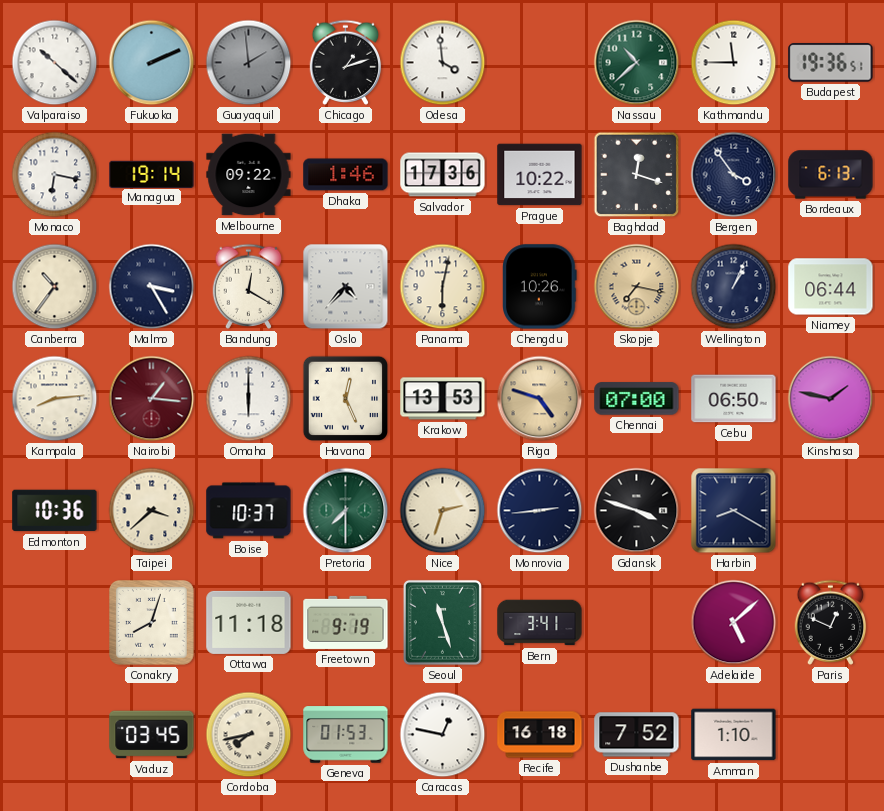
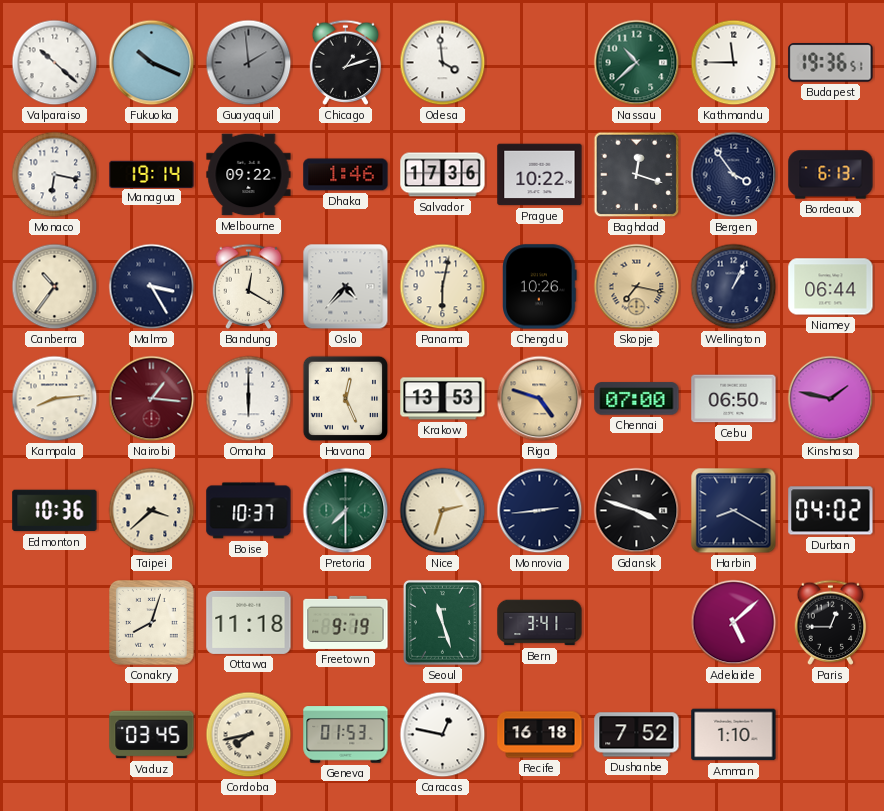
Fukuoka: 2:11 -> 10:19
Durban: none -> 04:02
Paris: 12:49 -> 12:45
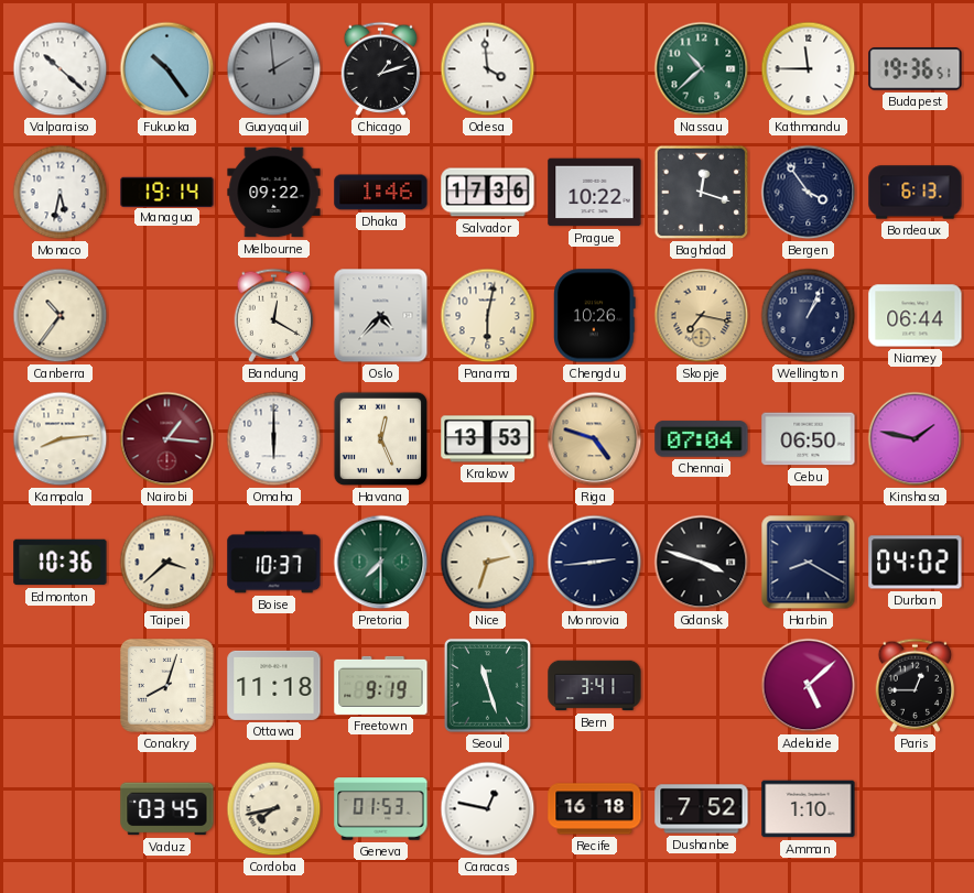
Fukuoka: 10:19 -> 10:24
Monaco: 6:17 -> 5:32
Malmo: 3:25 -> none
Chennai: 07:00 -> 07:04
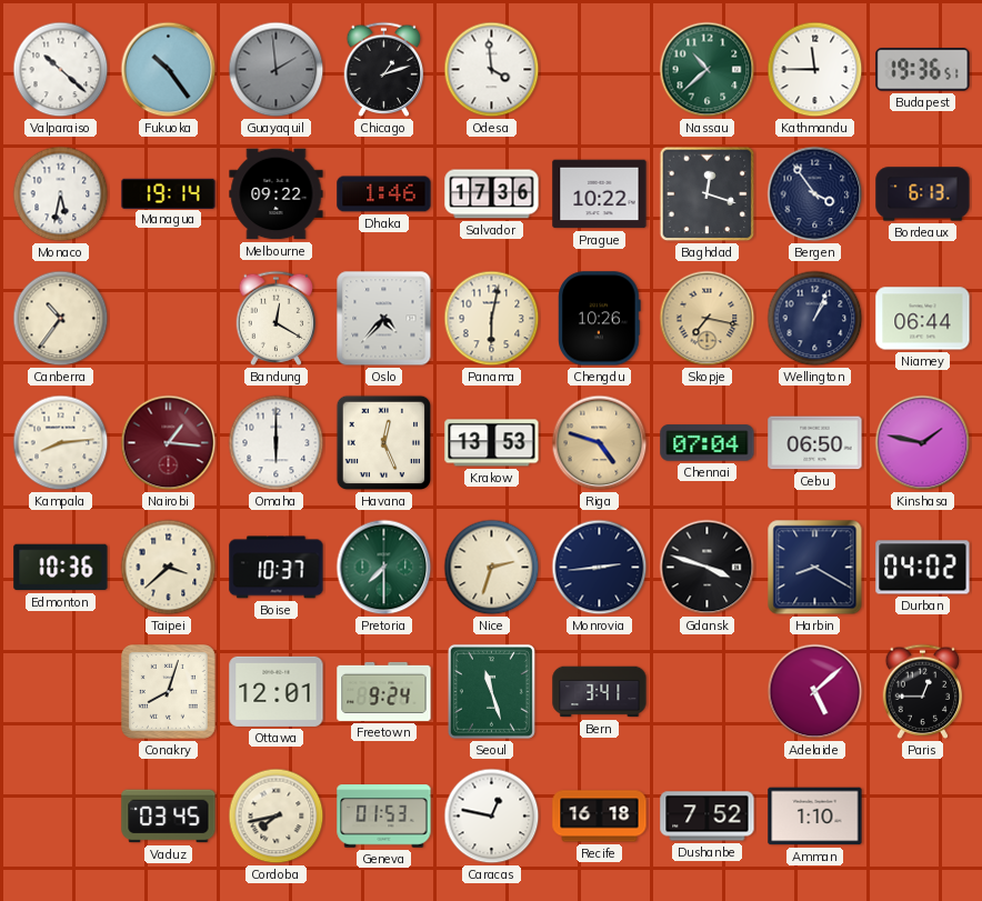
Ottawa: 11:18 -> 12:01
Freetown: 9:19 -> 9:24
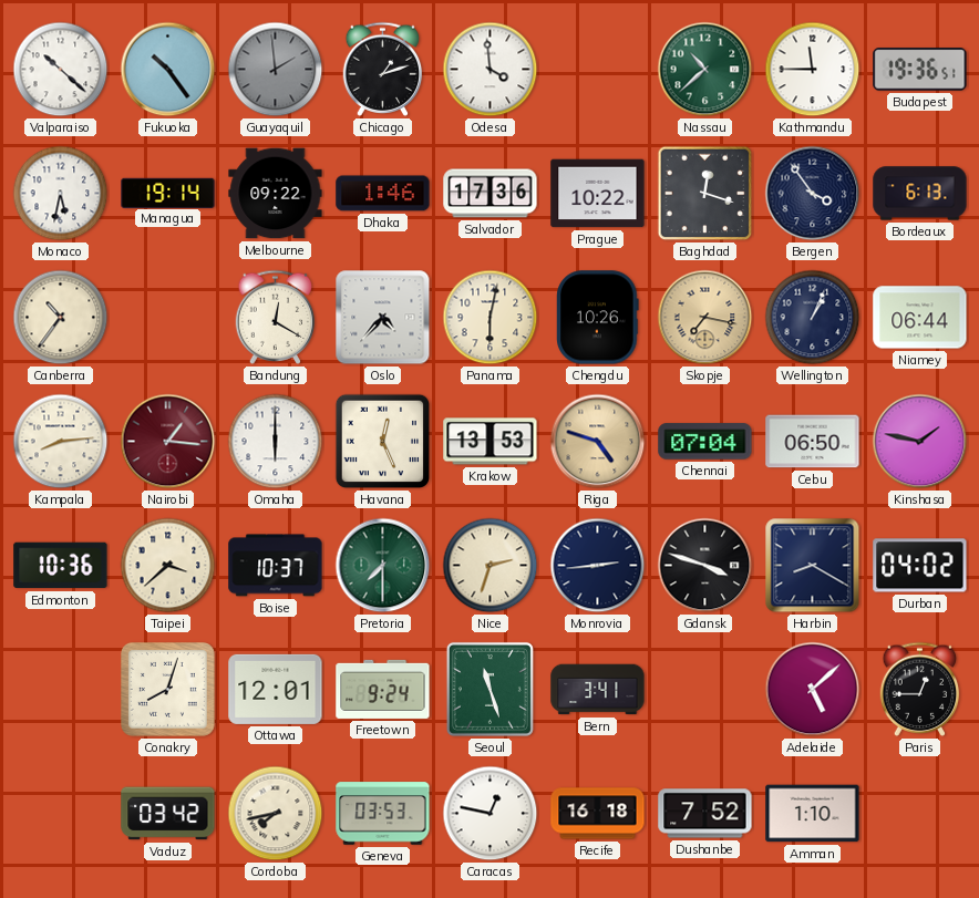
Vaduz: 03:45 -> 03:42
Geneva: 01:53 -> 03:53
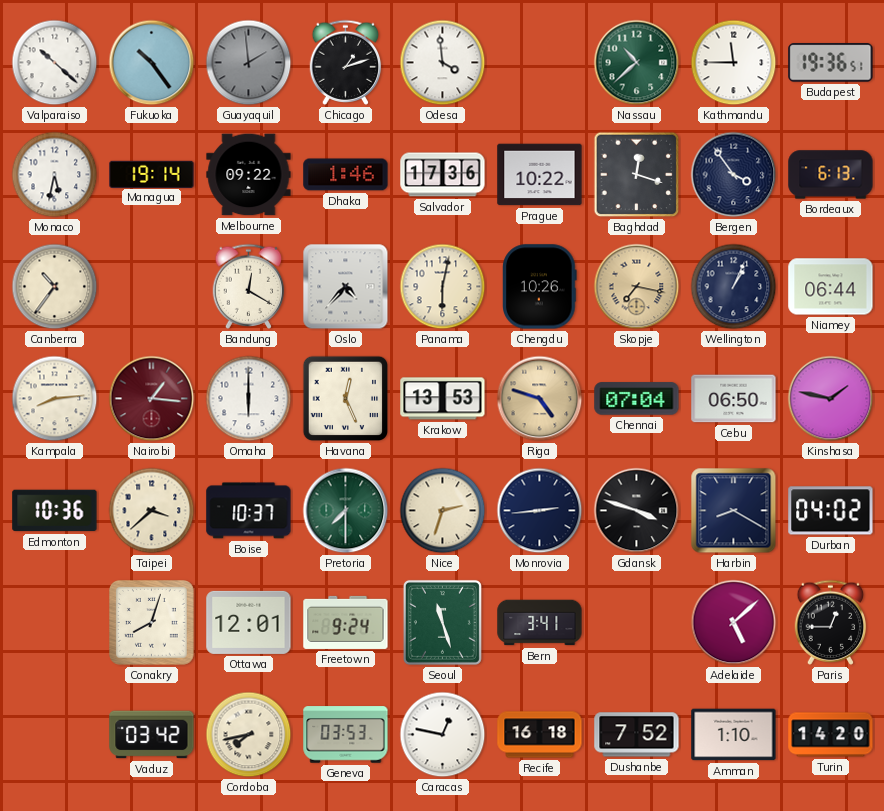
Turin: none -> 14:20
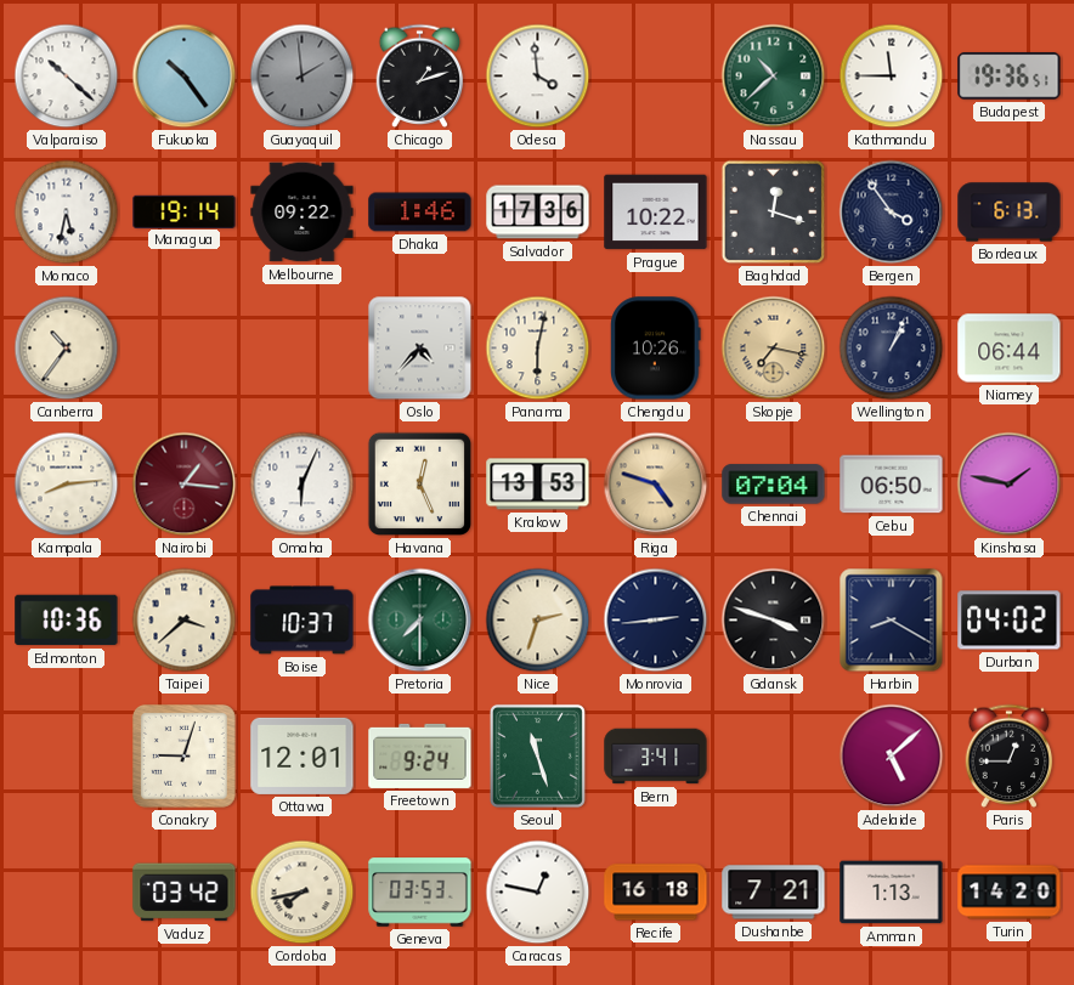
Bandung: 12:20 -> none
Omaha: 6:00 -> 6:04
Conakry: 8:03 -> 9:03
Dushanbe: 7:52 -> 7:21
Amman: 1:10 -> 1:13
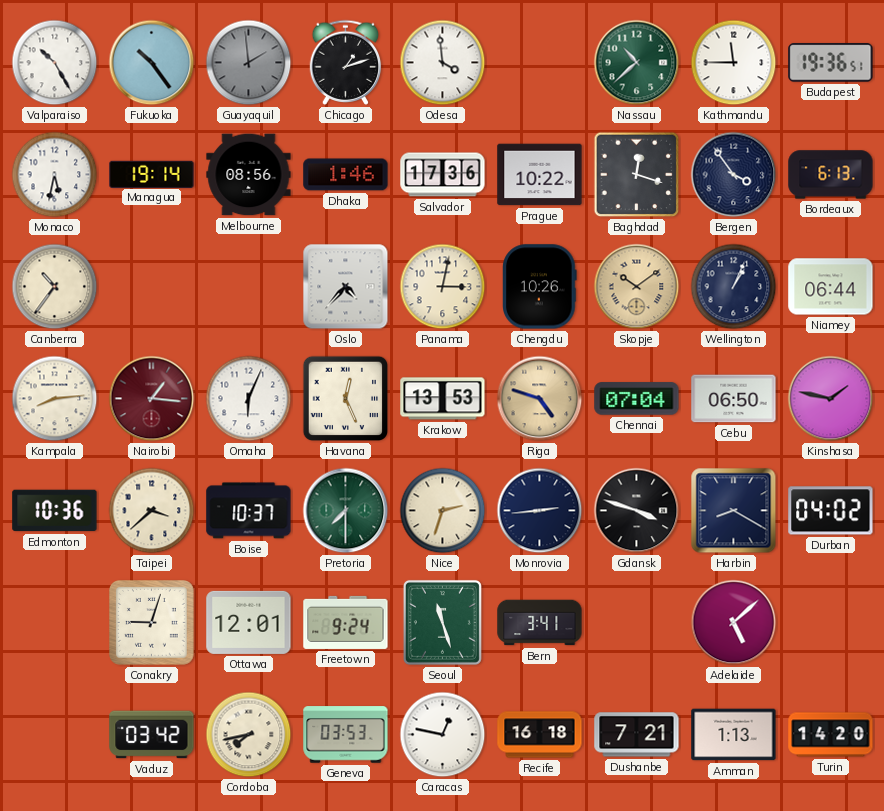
Valparaiso: 10:22 -> 10:25
Melbourne: 09:22 -> 08:56
Panama: 6:02 -> 3:02
Skopje: 7:17 -> 10:09
Paris: 12:45 -> none
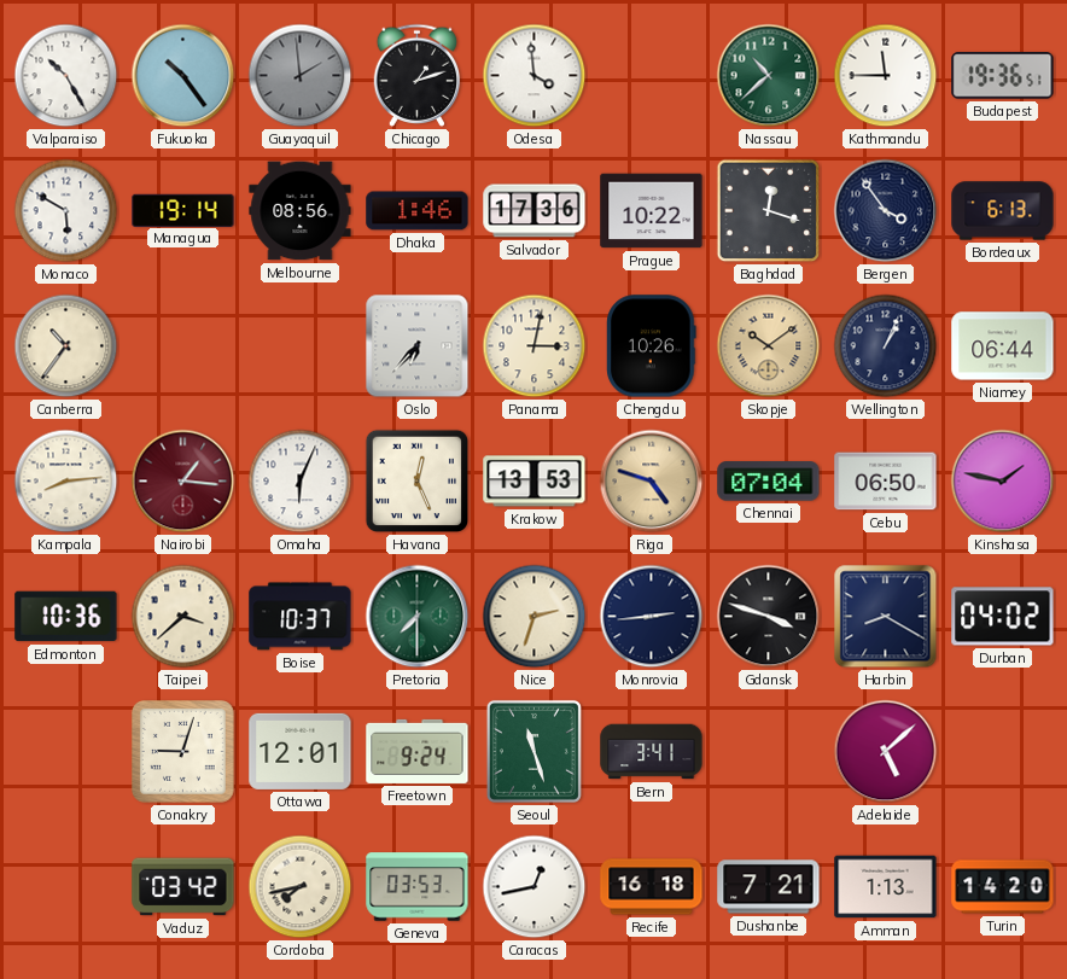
Monaco: 5:32 -> 5:50
Oslo: 4:37 -> 6:37
Caracas: 12:47 -> 12:43
